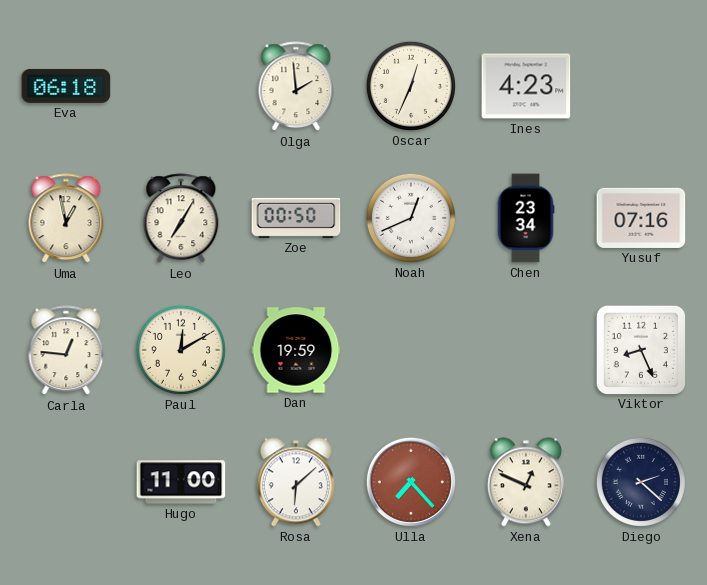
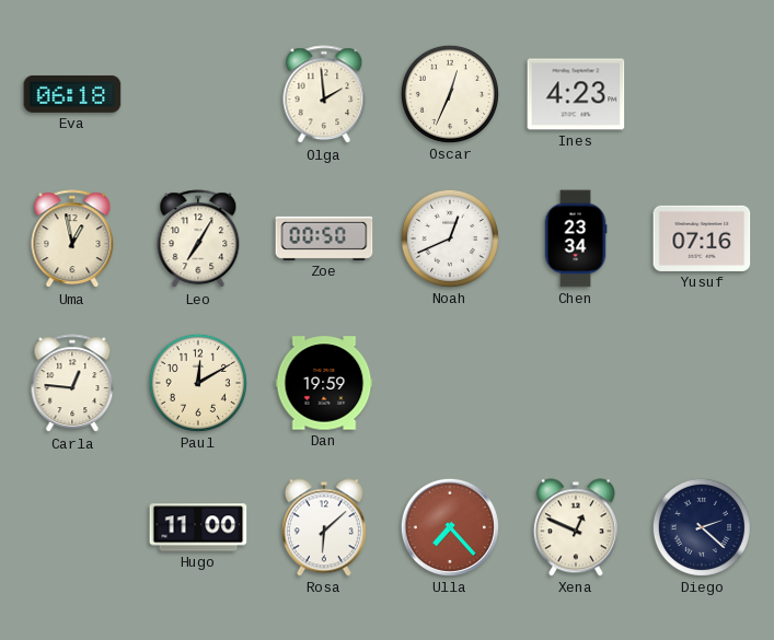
Viktor: 8:26 -> none
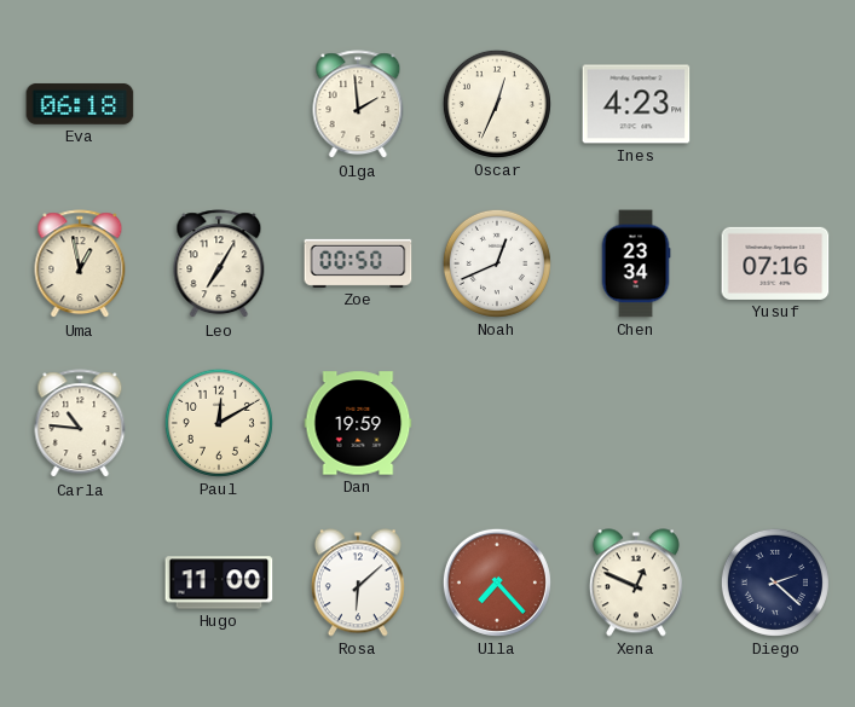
Carla: 12:46 -> 10:46
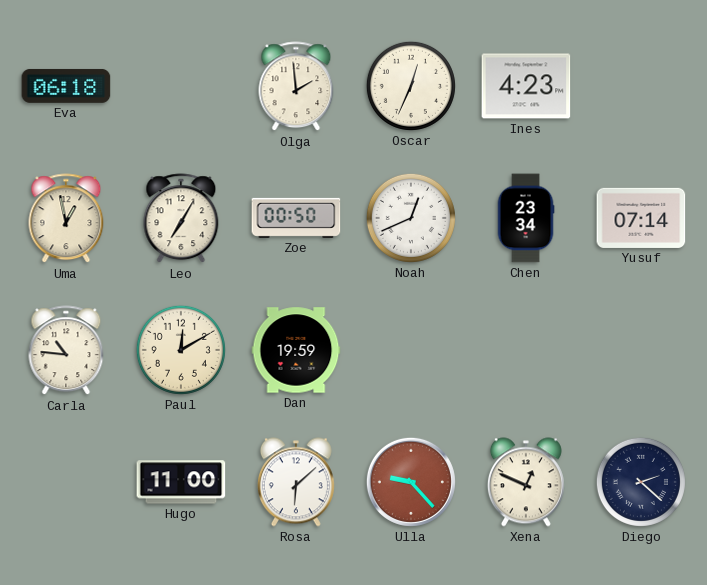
Yusuf: 07:16 -> 07:14
Ulla: 7:23 -> 9:23
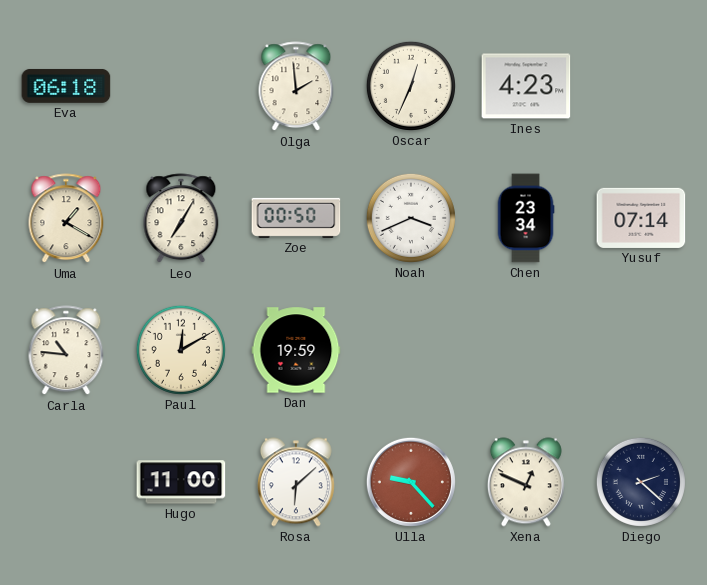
Uma: 12:58 -> 1:20
Noah: 12:41 -> 3:41
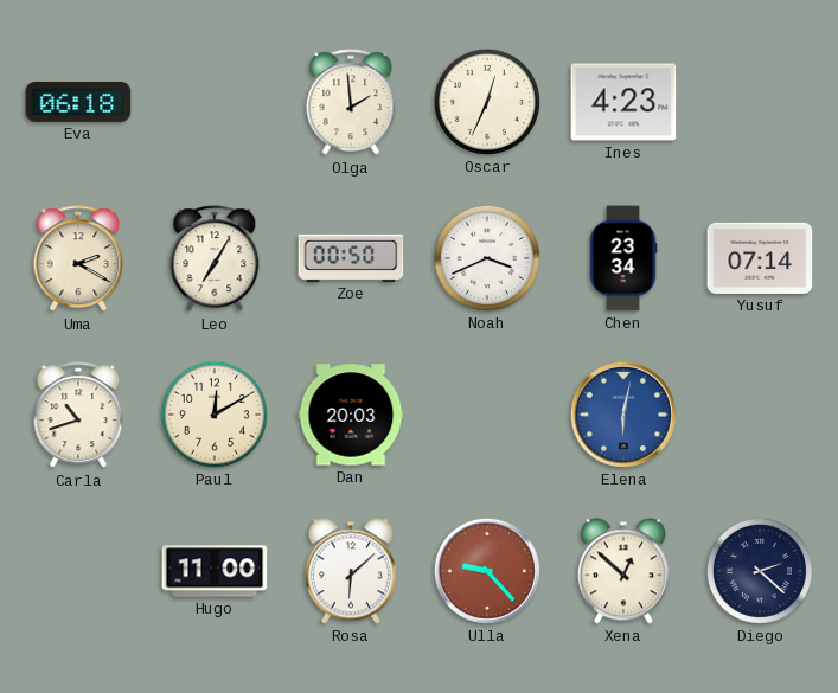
Uma: 1:20 -> 2:20
Carla: 10:46 -> 10:42
Dan: 19:59 -> 20:03
Elena: none -> 6:02
Xena: 12:49 -> 12:52
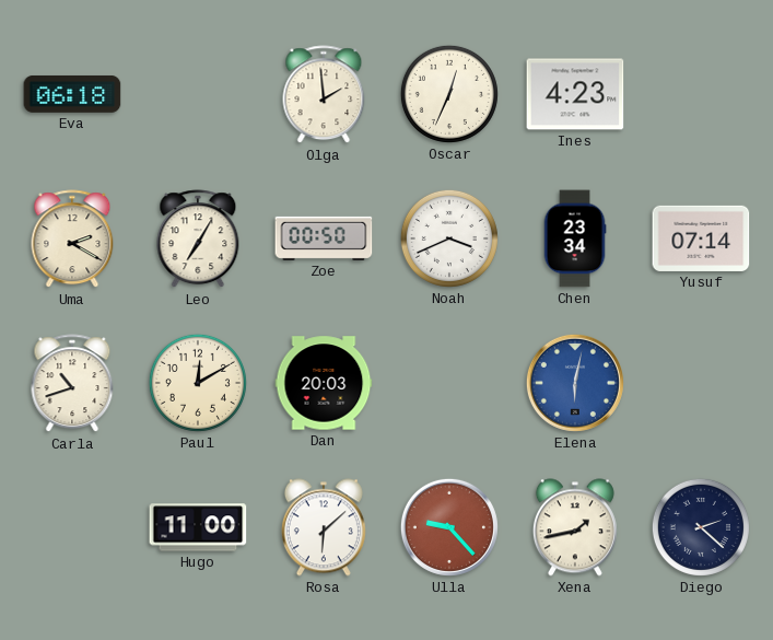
Xena: 12:52 -> 1:43
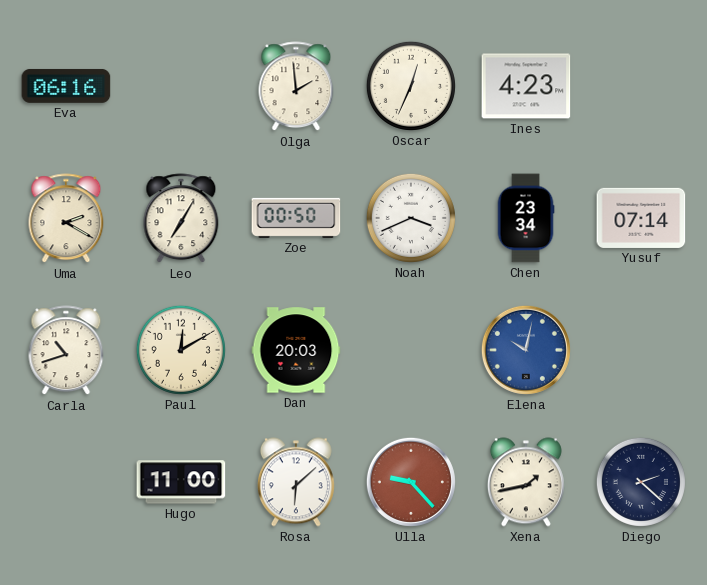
Eva: 06:18 -> 06:16
Elena: 6:02 -> 10:02
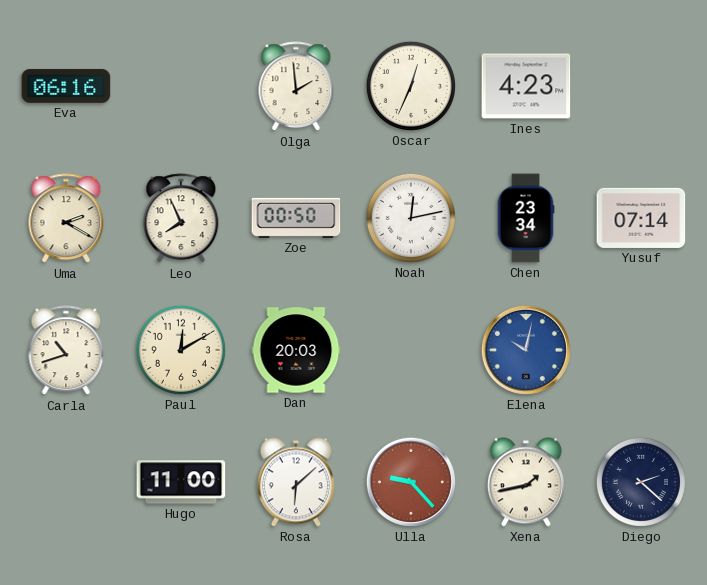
Leo: 7:05 -> 7:56
Noah: 3:41 -> 12:13
